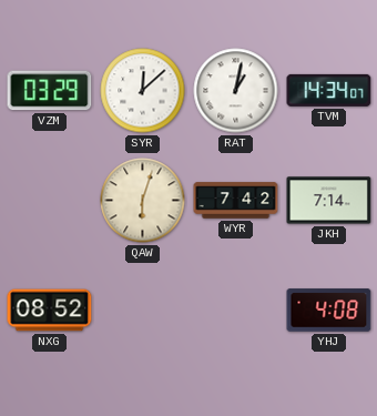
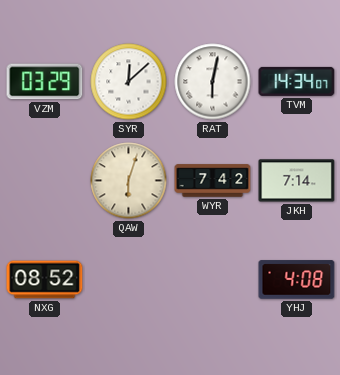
RAT: 1:02 -> 6:02
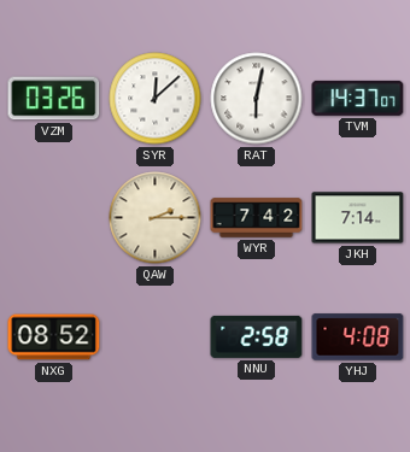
VZM: 03:29 -> 03:26
TVM: 14:34 -> 14:37
QAW: 6:03 -> 2:15
NNU: none -> 2:58
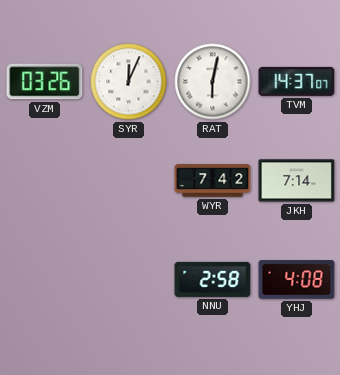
SYR: 12:08 -> 12:04
QAW: 2:15 -> none
NXG: 08:52 -> none
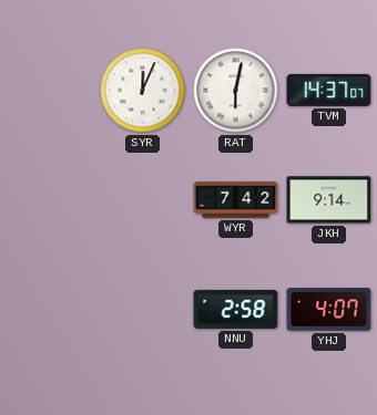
VZM: 03:26 -> none
JKH: 7:14 -> 9:14
YHJ: 4:08 -> 4:07
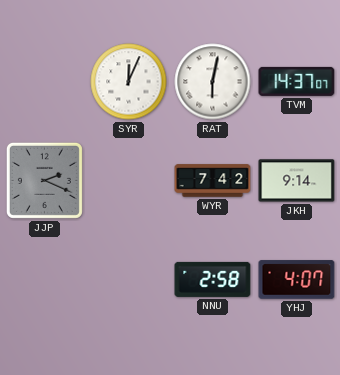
JJP: none -> 2:19
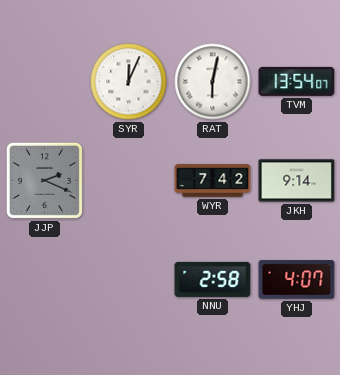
TVM: 14:37 -> 13:54
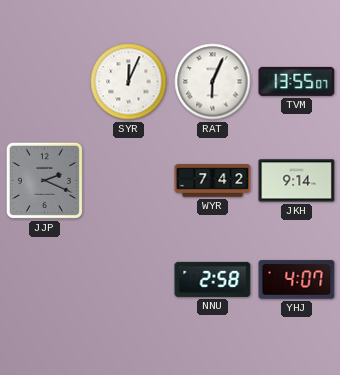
RAT: 6:02 -> 6:04
TVM: 13:54 -> 13:55
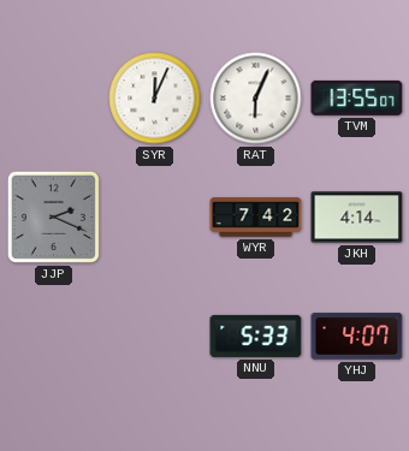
JKH: 9:14 -> 4:14
NNU: 2:58 -> 5:33
